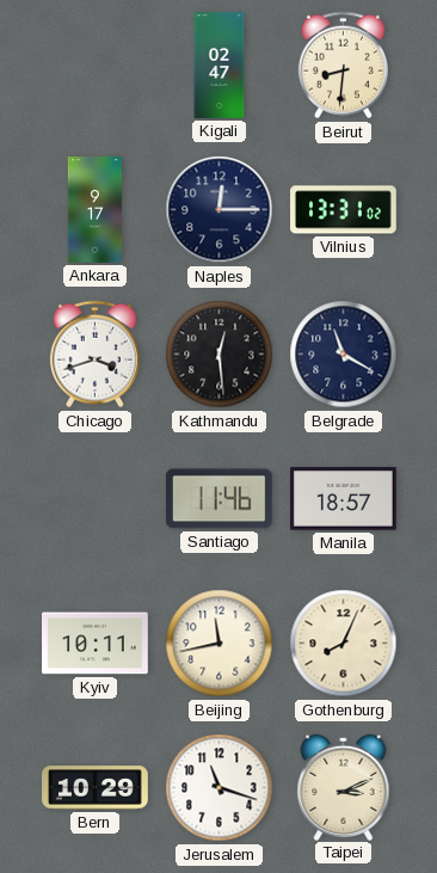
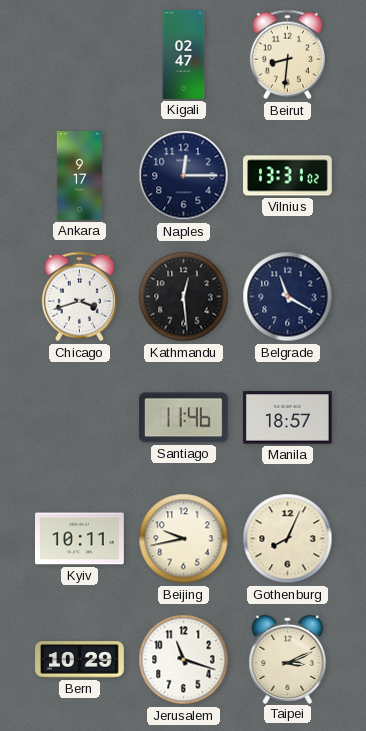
Beijing: 11:43 -> 9:43
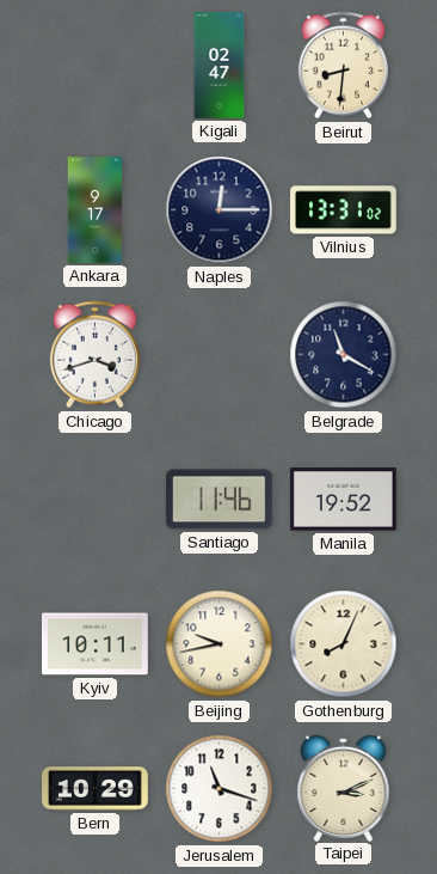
Kathmandu: 12:29 -> none
Manila: 18:57 -> 19:52
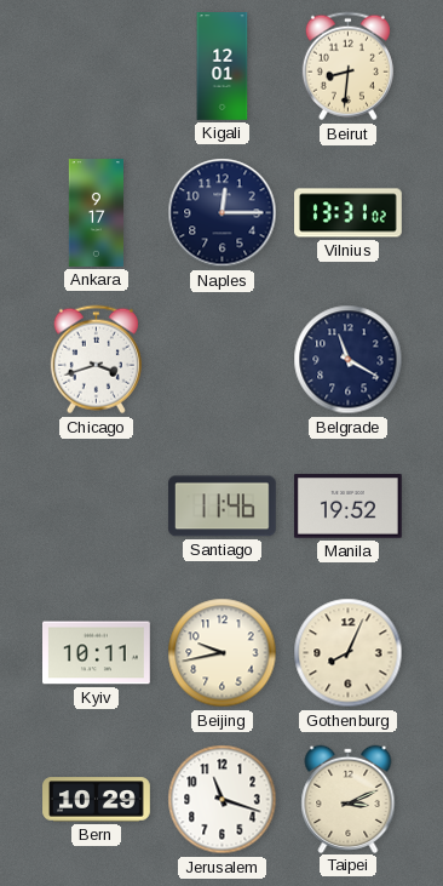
Kigali: 02:47 -> 12:01
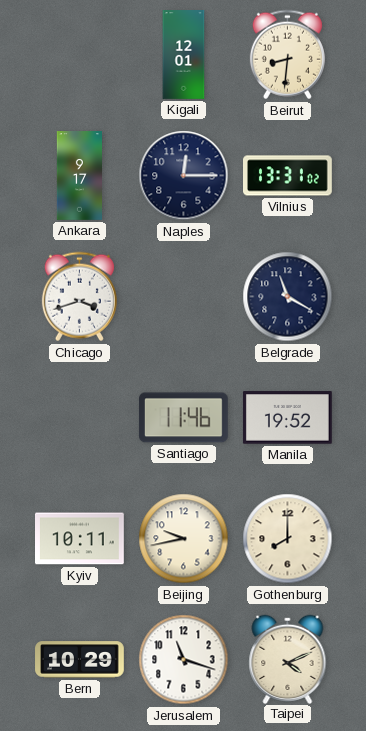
Gothenburg: 8:04 -> 8:00
Taipei: 3:11 -> 4:11
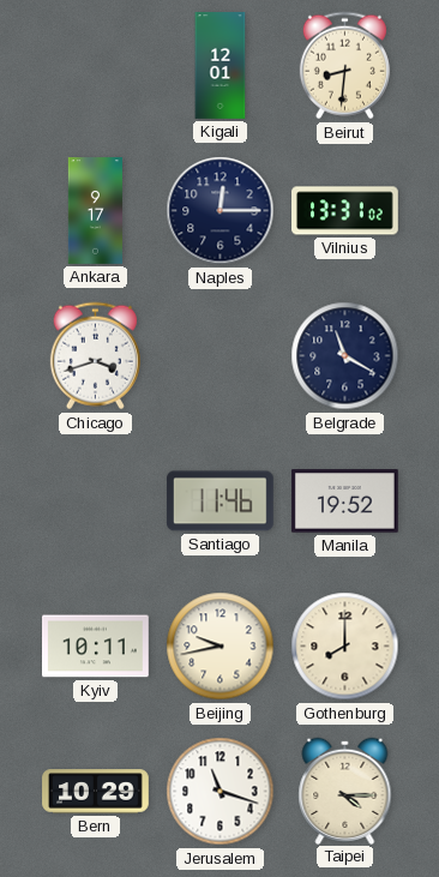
Taipei: 4:11 -> 4:15
